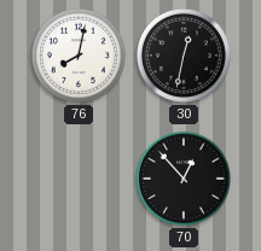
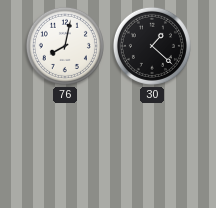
30: 12:32 -> 1:22
70: 12:53 -> none
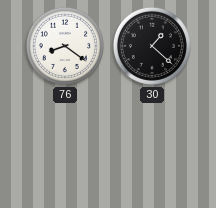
76: 8:02 -> 8:21
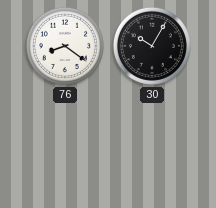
30: 1:22 -> 10:05
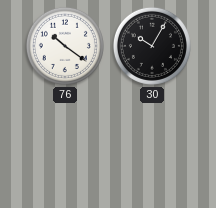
76: 8:21 -> 10:21
